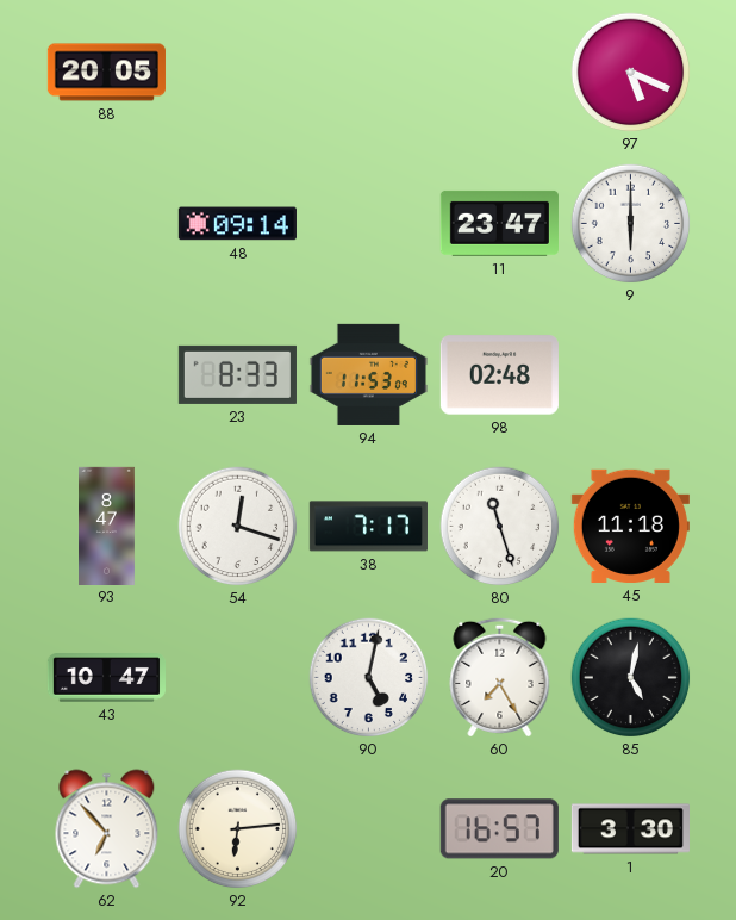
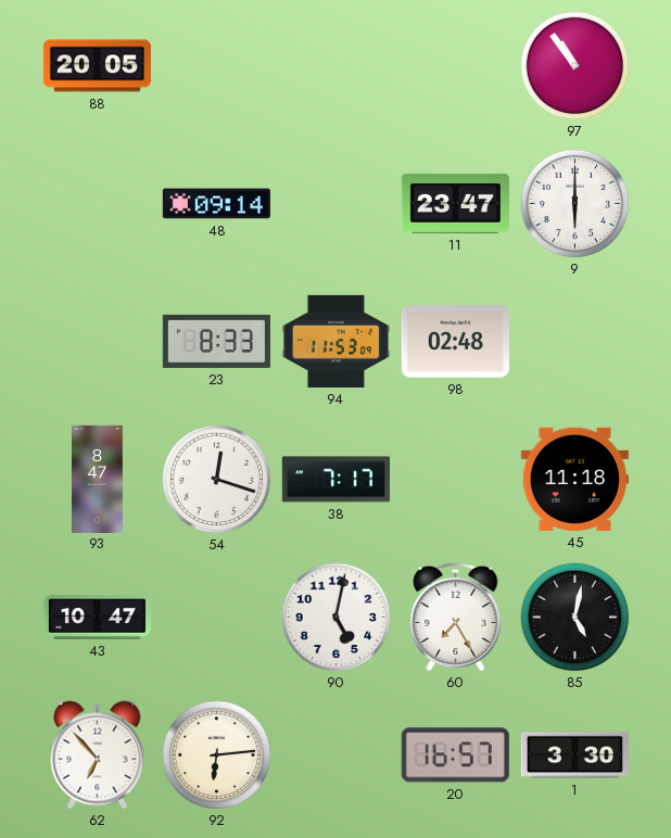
97: 5:19 -> 10:54
80: 11:27 -> none
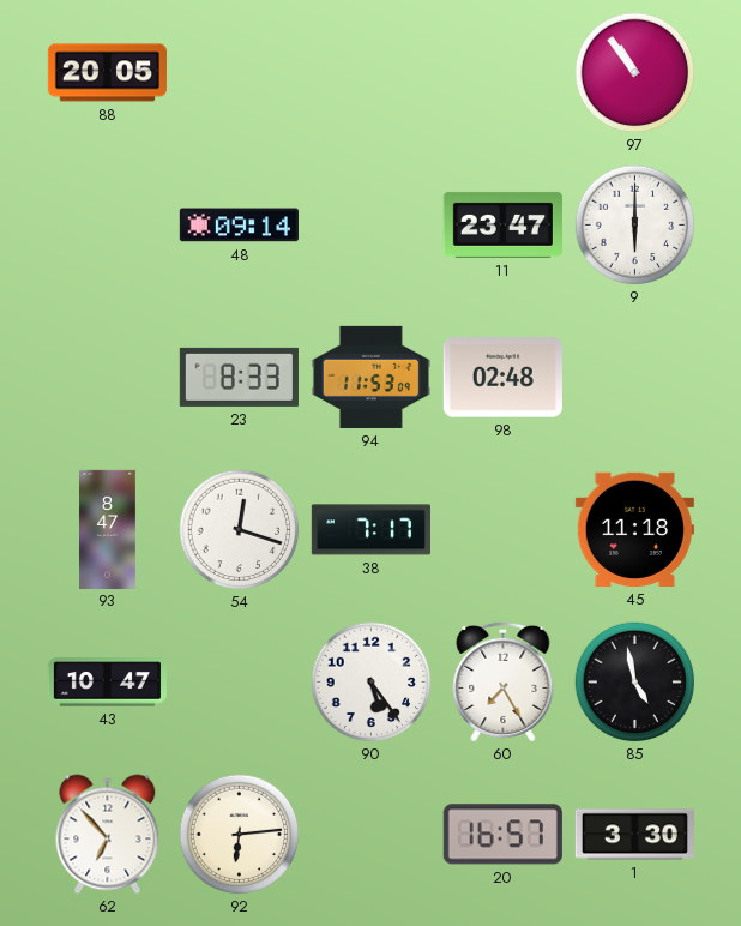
90: 5:02 -> 5:24
85: 5:02 -> 4:58
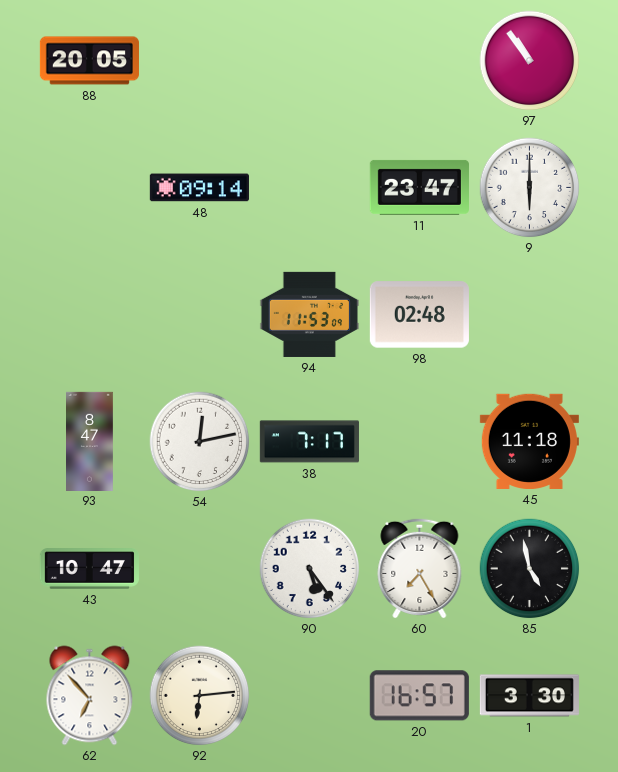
23: 8:33 -> none
54: 12:18 -> 12:13
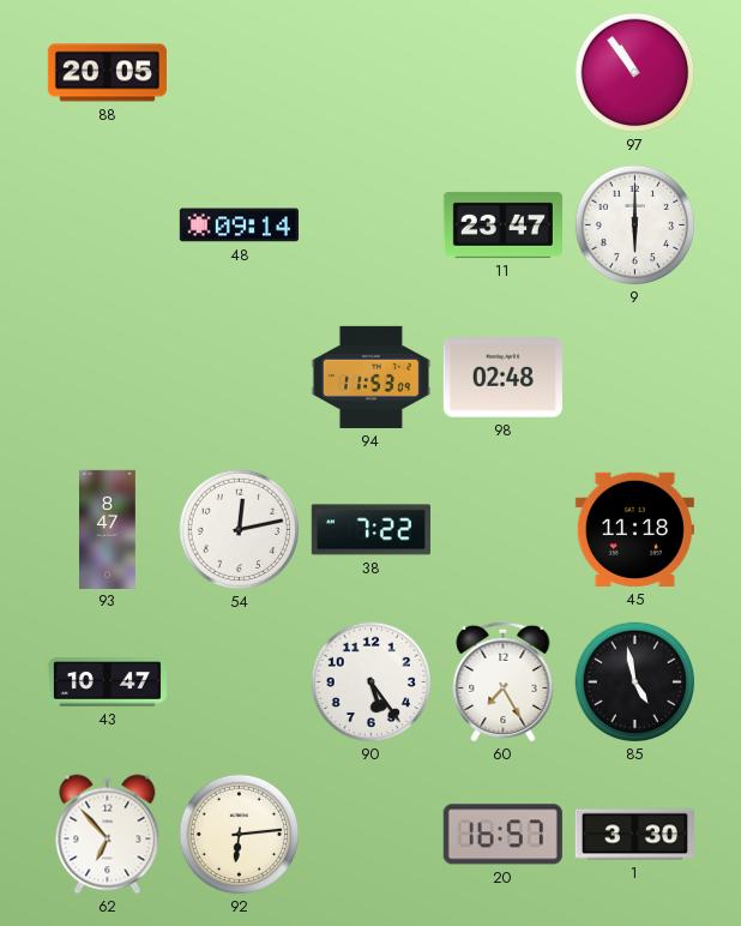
38: 7:17 -> 7:22
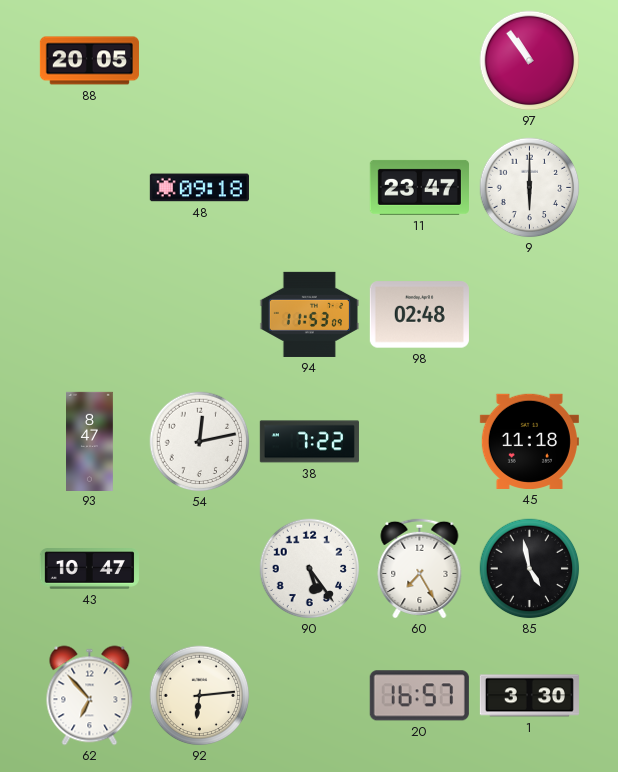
48: 09:14 -> 09:18
